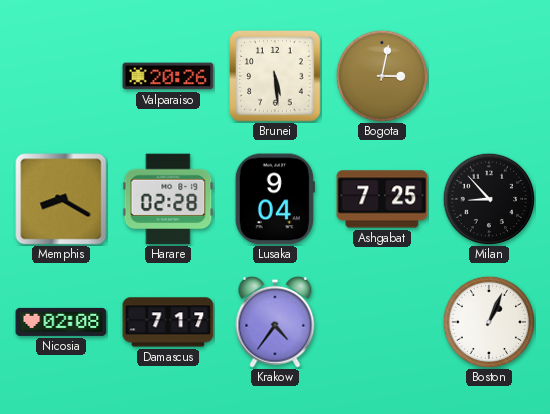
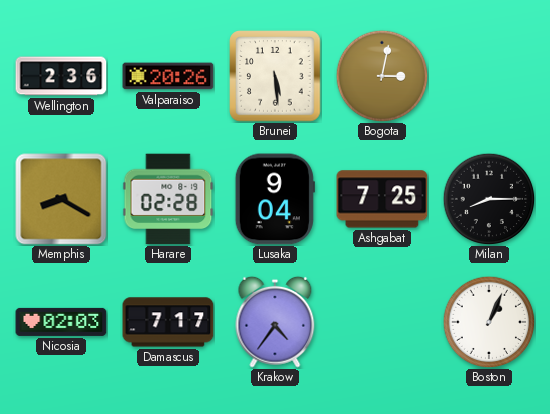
Wellington: none -> 2:36
Milan: 8:53 -> 8:15
Nicosia: 02:08 -> 02:03
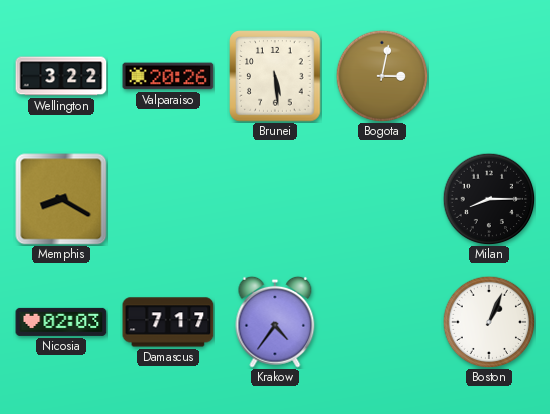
Wellington: 2:36 -> 3:22
Harare: 02:28 -> none
Lusaka: 9:04 -> none
Ashgabat: 7:25 -> none
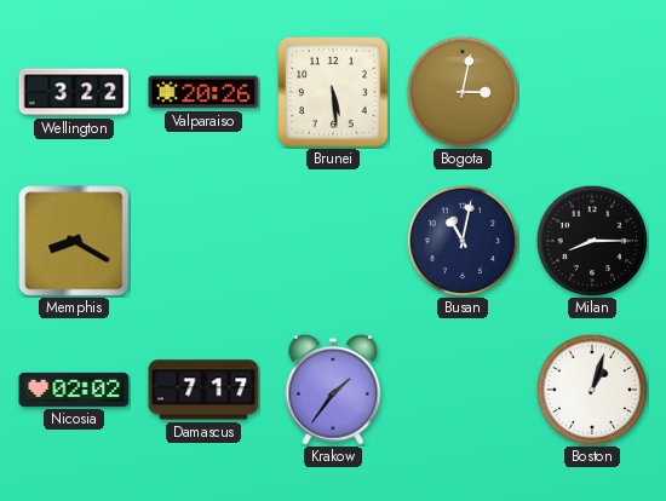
Busan: none -> 11:02
Nicosia: 02:03 -> 02:02
Krakow: 4:36 -> 1:36
Boston: 1:04 -> 1:03
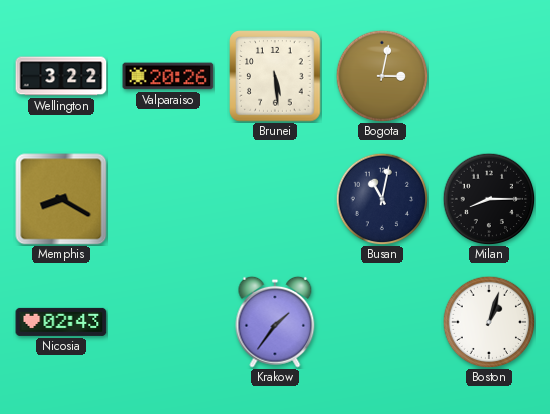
Nicosia: 02:02 -> 02:43
Damascus: 7:17 -> none
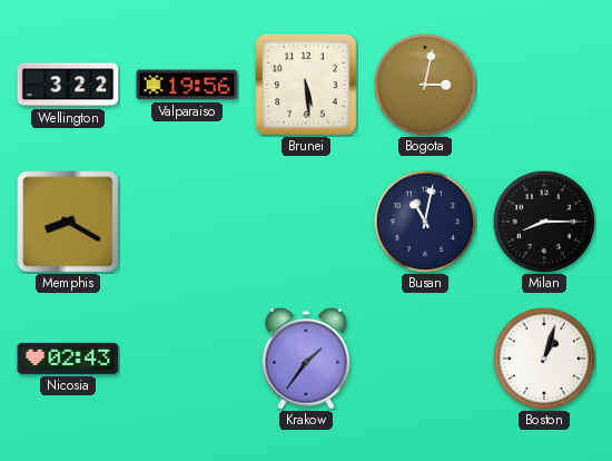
Valparaiso: 20:26 -> 19:56
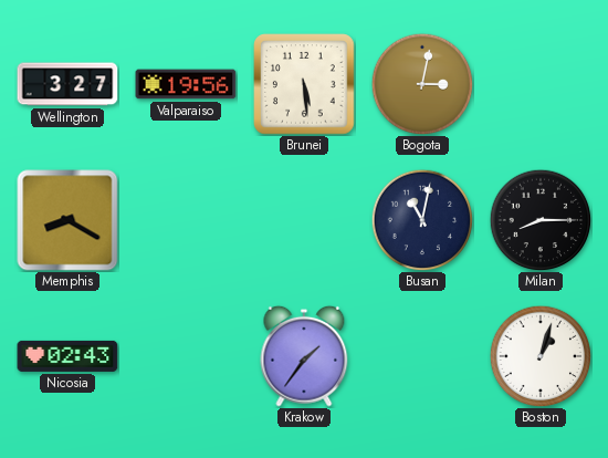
Wellington: 3:22 -> 3:27
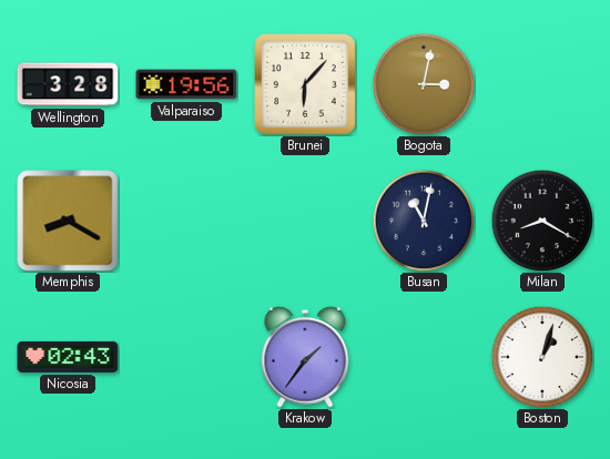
Wellington: 3:27 -> 3:28
Brunei: 5:29 -> 6:07
Milan: 8:15 -> 8:20
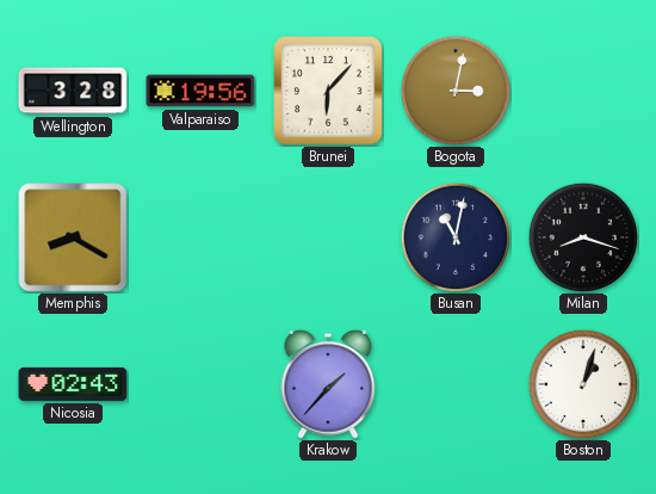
Milan: 8:20 -> 8:18
Krakow: 1:36 -> 1:37
